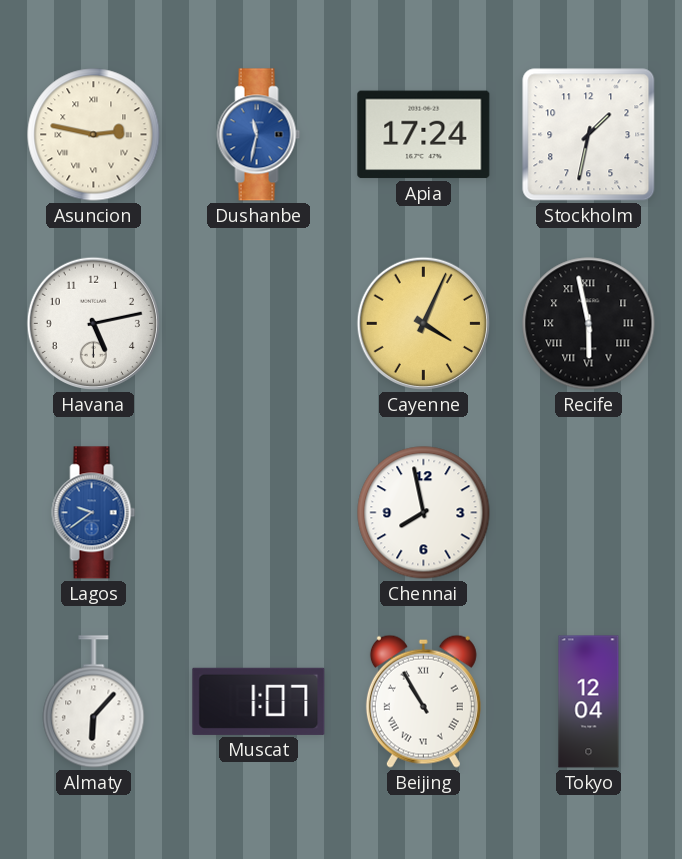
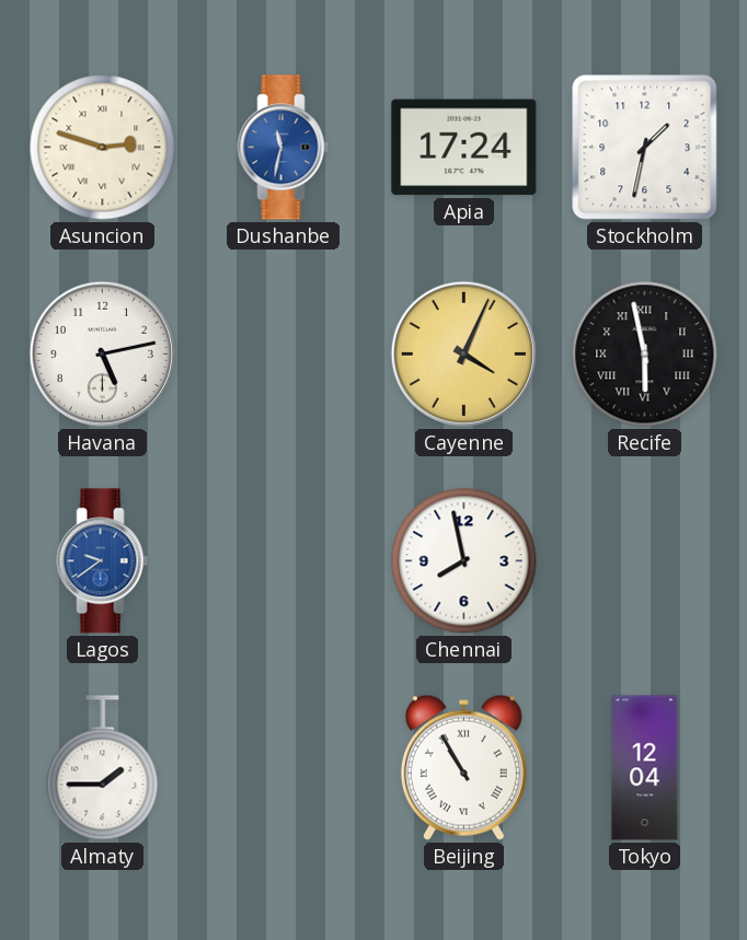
Asuncion: 2:47 -> 2:48
Almaty: 6:07 -> 1:45
Muscat: 1:07 -> none
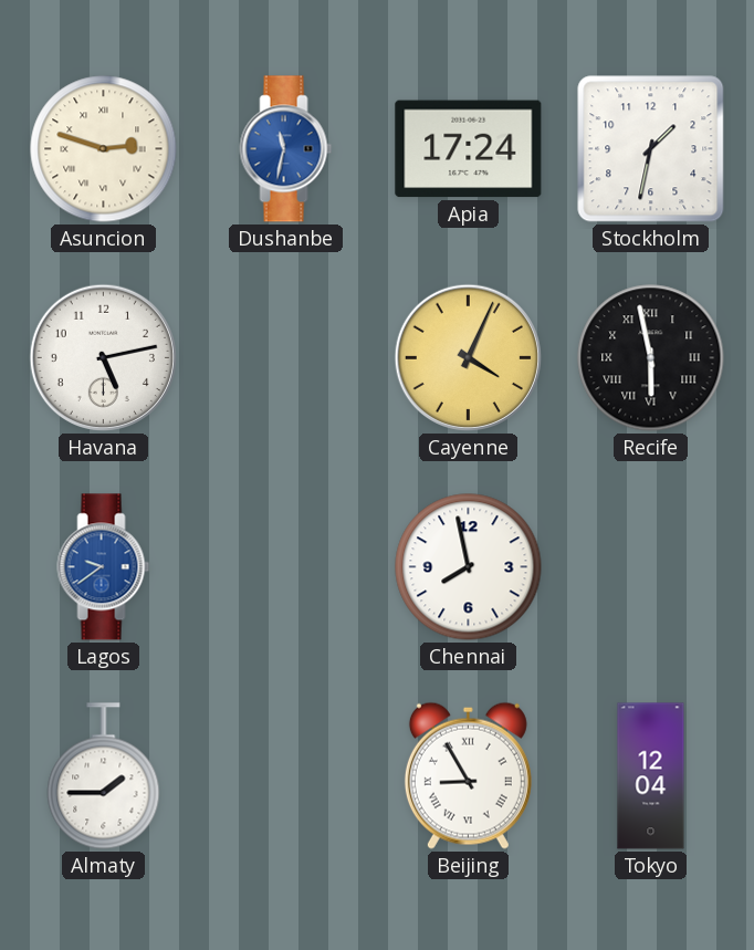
Beijing: 10:55 -> 8:55
